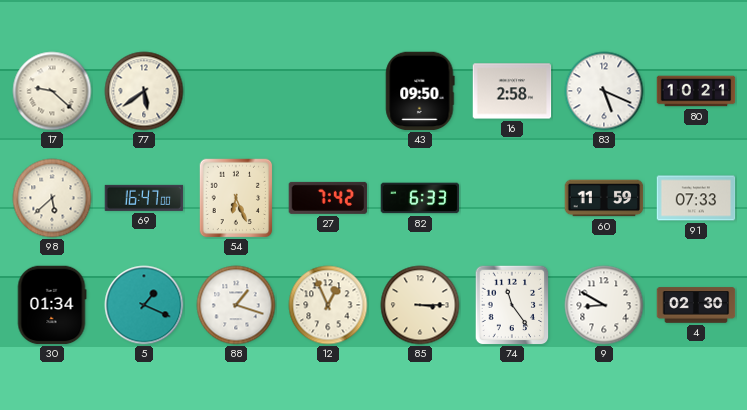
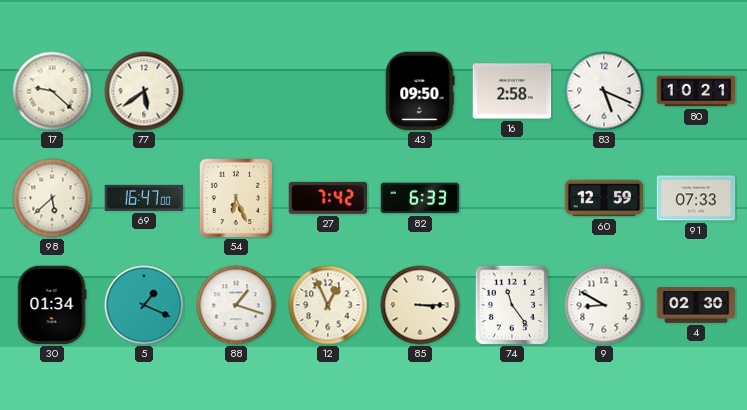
60: 11:59 -> 12:59
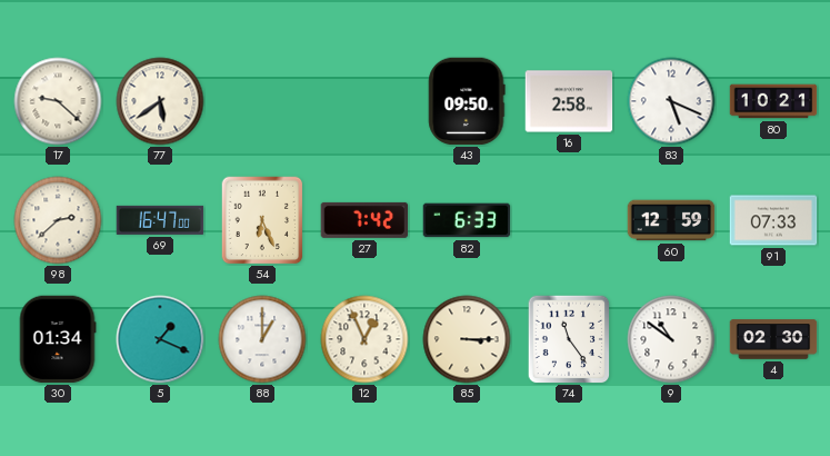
98: 5:38 -> 2:38
88: 1:18 -> 1:00
9: 8:50 -> 10:51
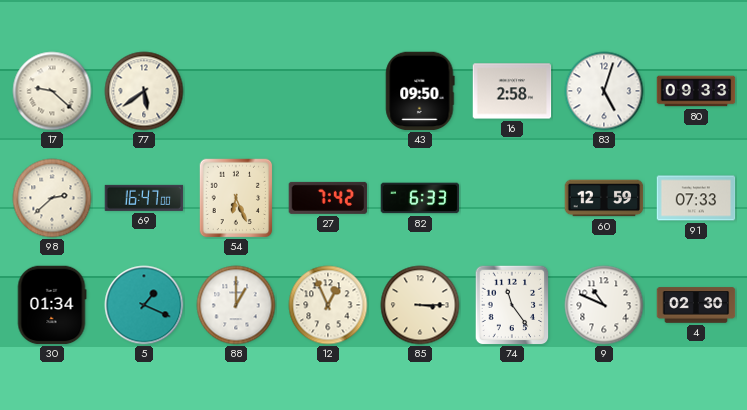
83: 5:19 -> 5:03
80: 10:21 -> 09:33
9: 10:51 -> 10:49
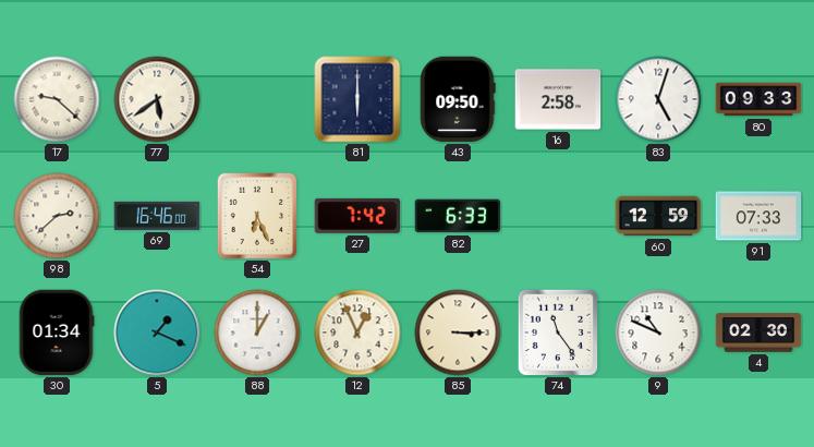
81: none -> 6:00
69: 16:47 -> 16:46
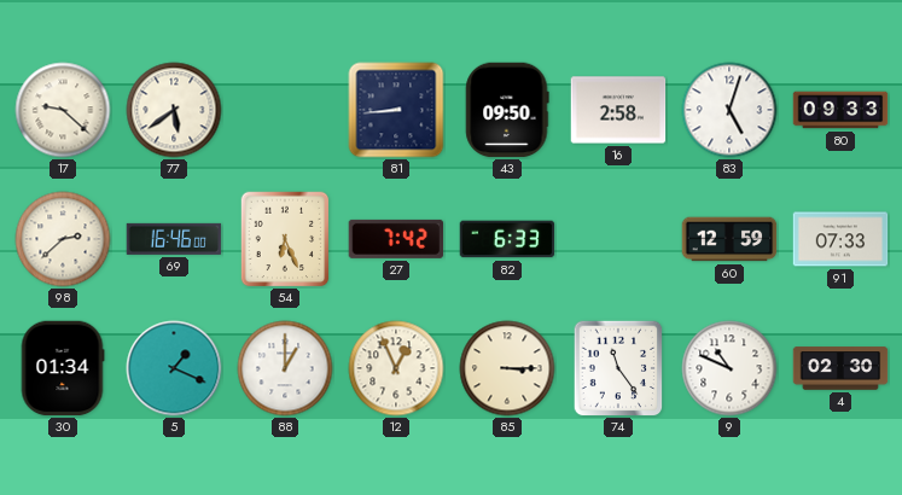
81: 6:00 -> 8:44
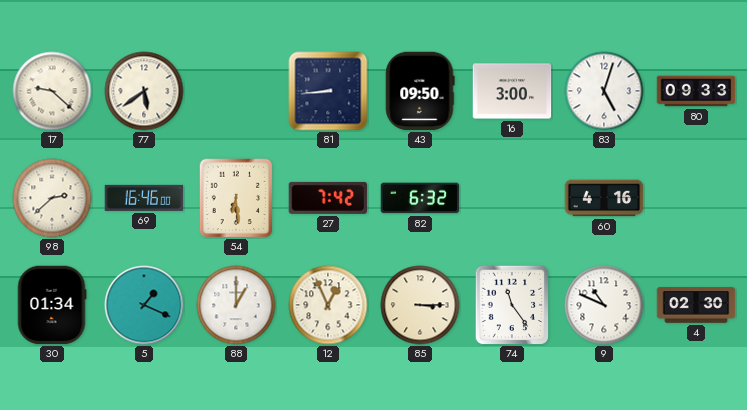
16: 2:58 -> 3:00
54: 6:26 -> 6:29
82: 6:33 -> 6:32
60: 12:59 -> 4:16
91: 07:33 -> none
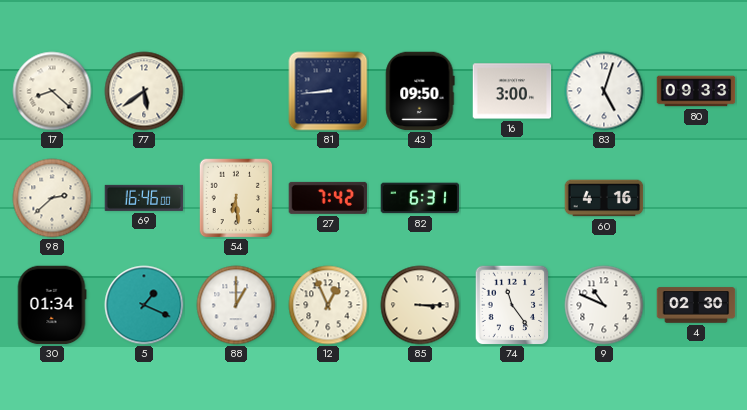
17: 9:22 -> 8:22
82: 6:32 -> 6:31
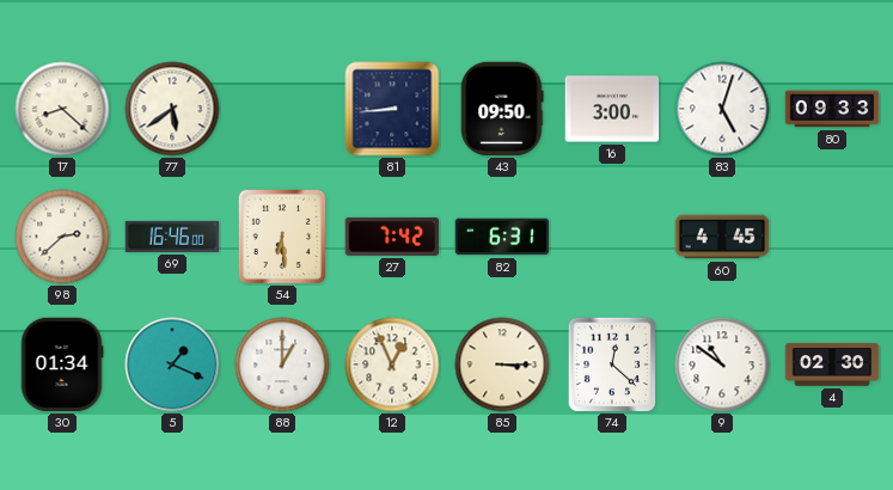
60: 4:16 -> 4:45
74: 11:24 -> 12:22
9: 10:49 -> 10:51
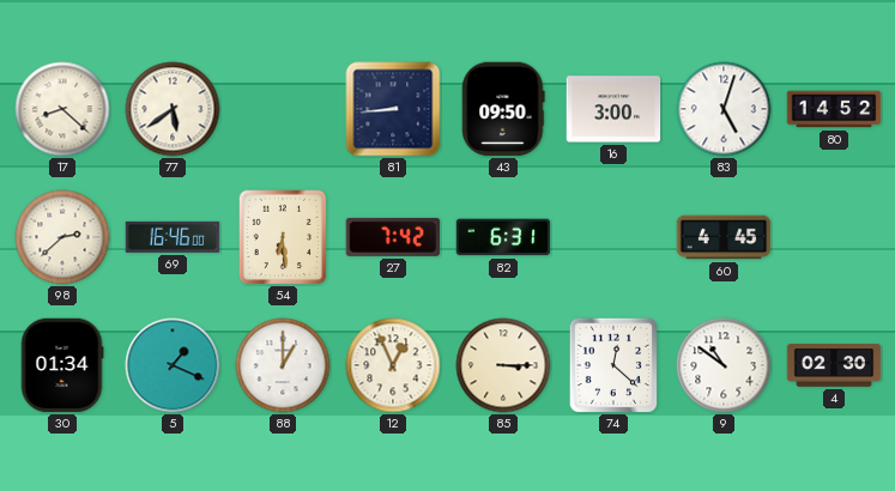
80: 09:33 -> 14:52
